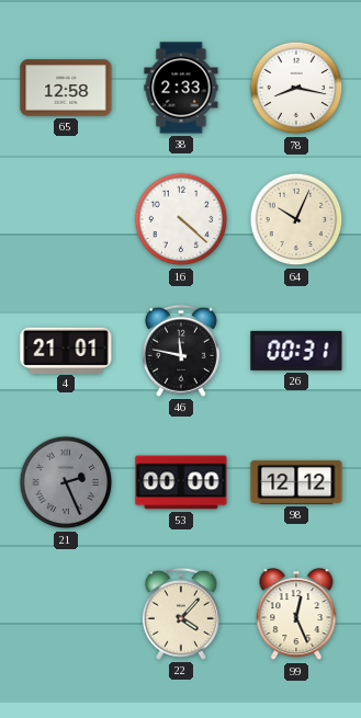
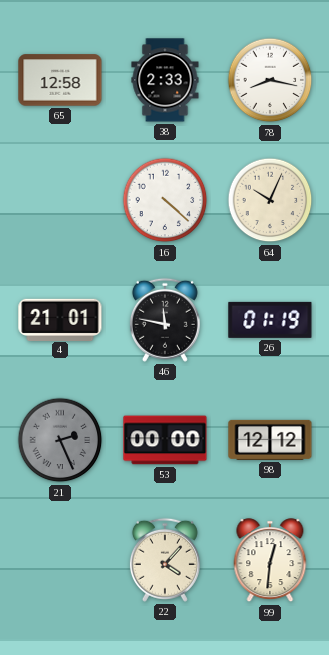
26: 00:31 -> 01:19
99: 12:26 -> 12:31
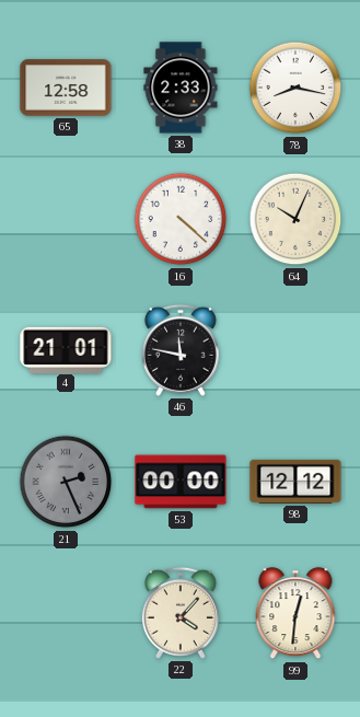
26: 01:19 -> none
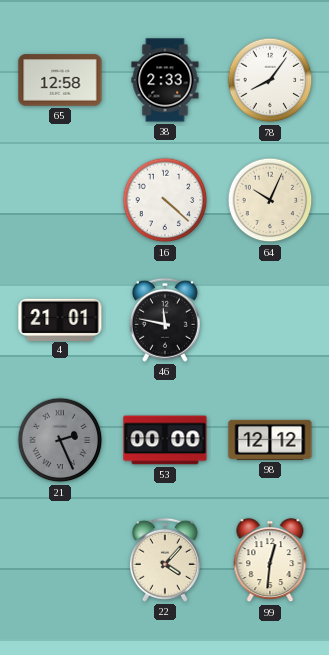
78: 8:17 -> 8:06
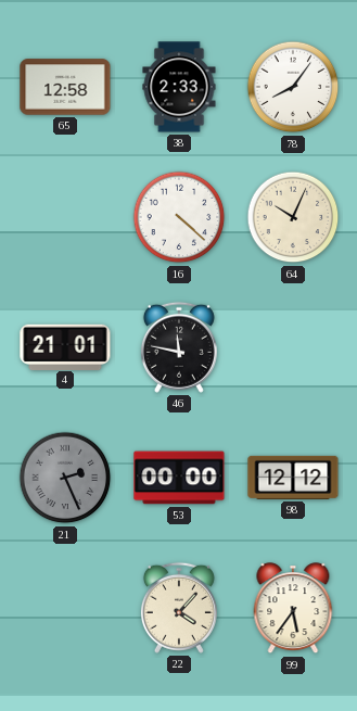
99: 12:31 -> 5:36
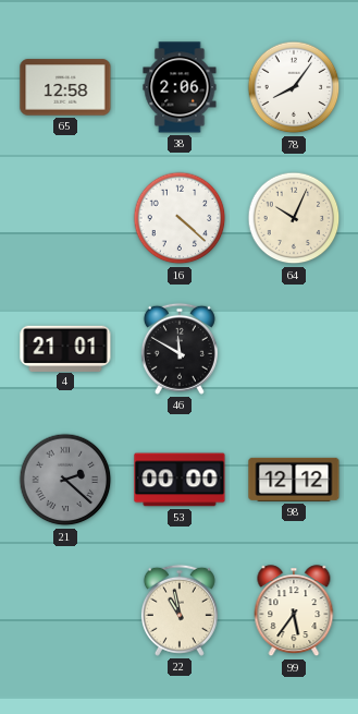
38: 2:33 -> 2:06
46: 11:47 -> 11:50
21: 2:26 -> 2:22
22: 4:07 -> 10:58
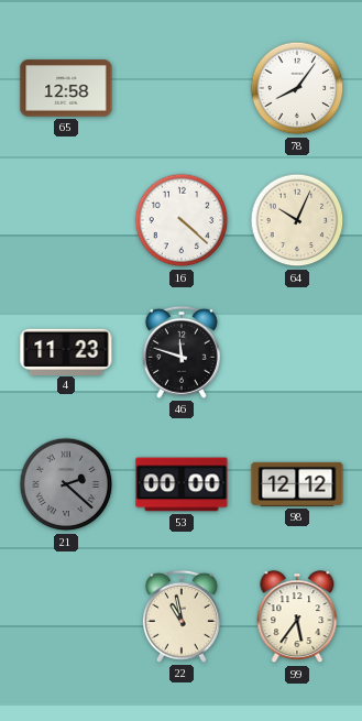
38: 2:06 -> none
4: 21:01 -> 11:23
46: 11:50 -> 11:48
